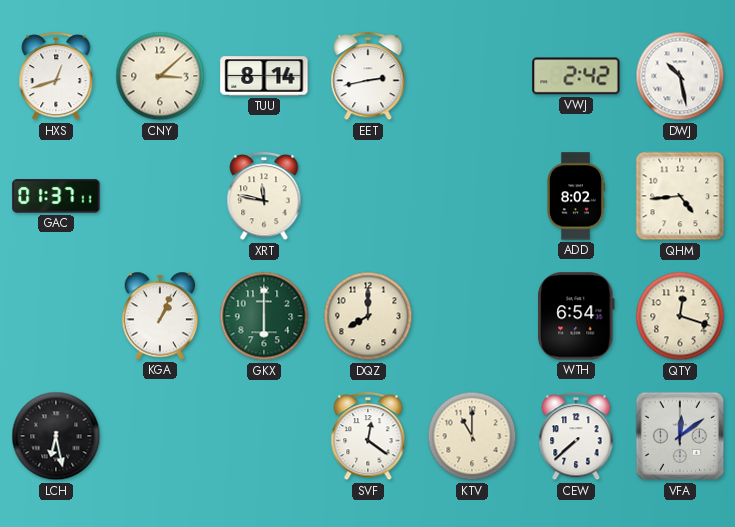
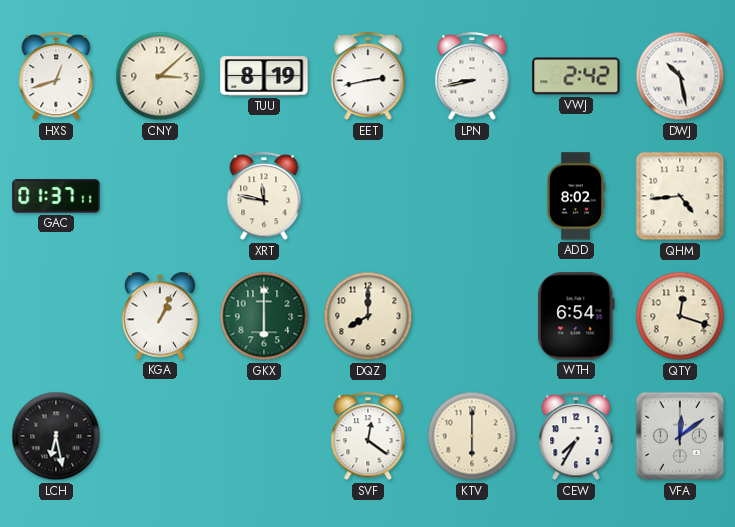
TUU: 8:14 -> 8:19
LPN: none -> 8:43
KTV: 11:00 -> 6:00
CEW: 7:38 -> 7:35
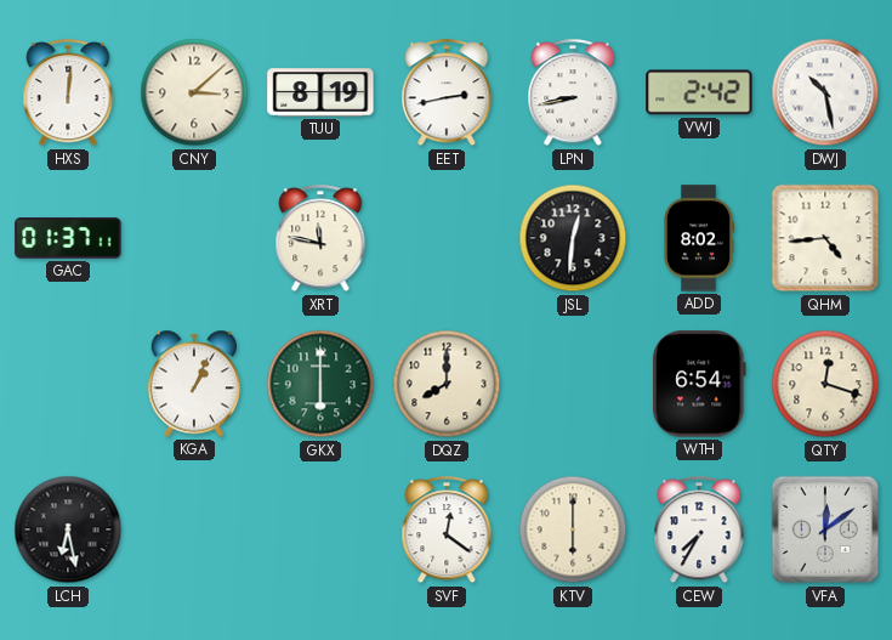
HXS: 12:42 -> 12:01
JSL: none -> 12:31
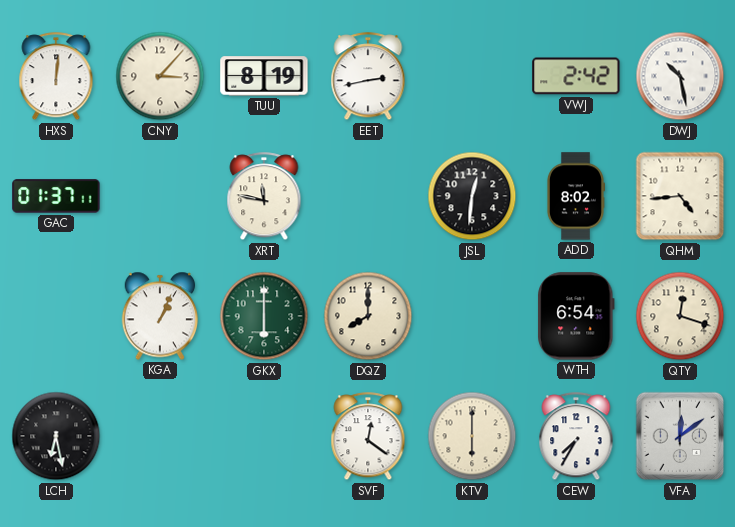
CNY: 3:08 -> 3:07
LPN: 8:43 -> none
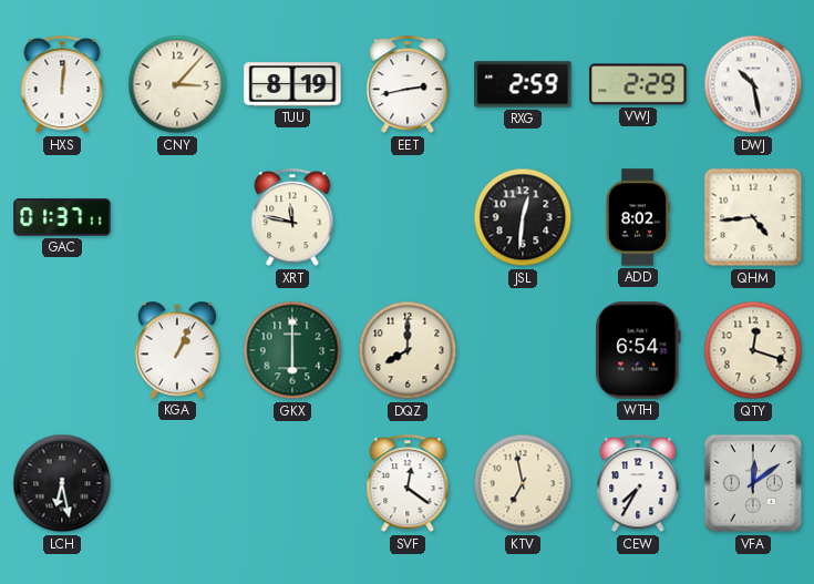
RXG: none -> 2:59
VWJ: 2:42 -> 2:29
KTV: 6:00 -> 6:58
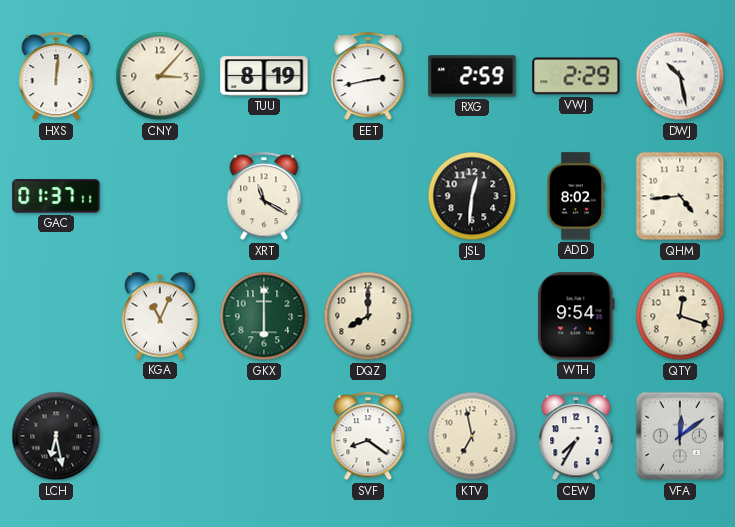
XRT: 11:47 -> 11:20
KGA: 1:04 -> 11:04
WTH: 6:54 -> 9:54
SVF: 12:21 -> 8:21
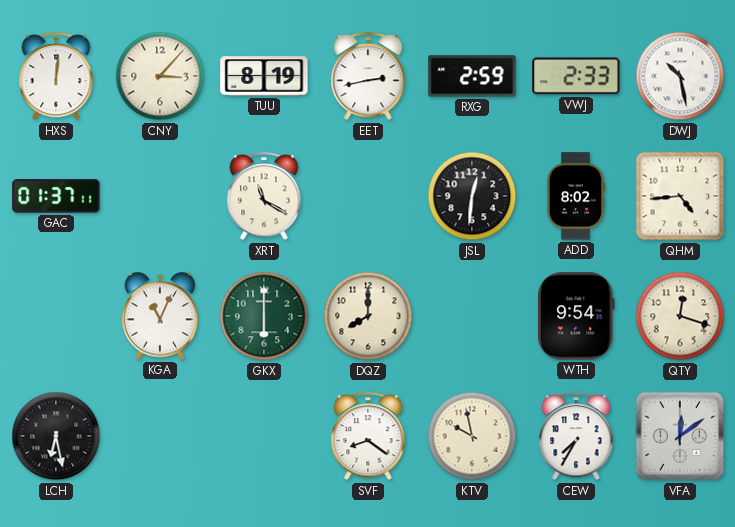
VWJ: 2:29 -> 2:33
KTV: 6:58 -> 9:58
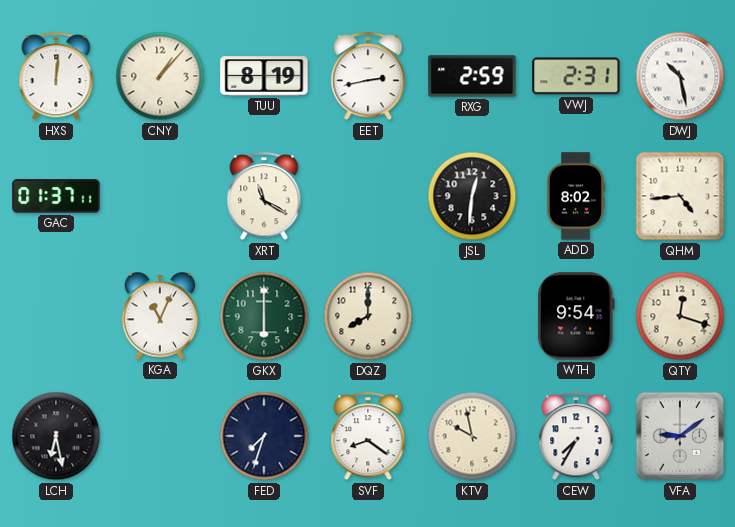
CNY: 3:07 -> 1:07
VWJ: 2:33 -> 2:31
FED: none -> 7:33
VFA: 12:09 -> 9:09
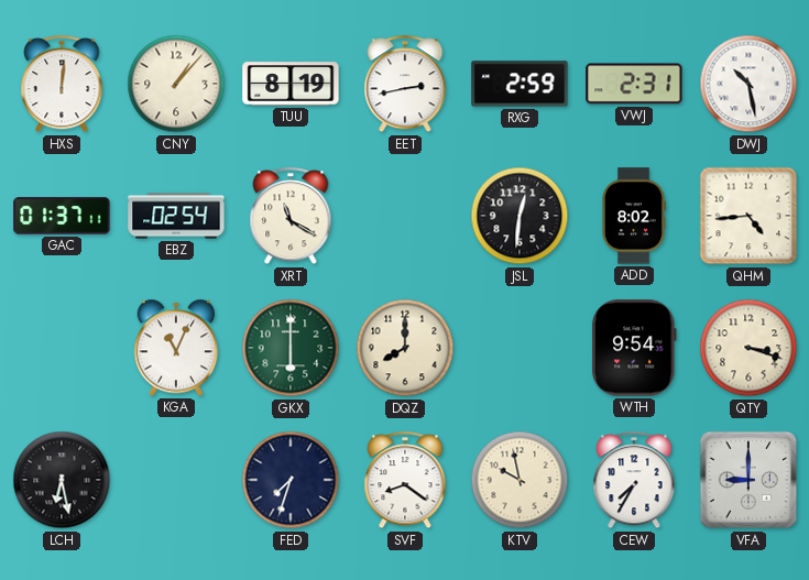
EBZ: none -> 02:54
QTY: 12:18 -> 3:18
VFA: 9:09 -> 9:00
